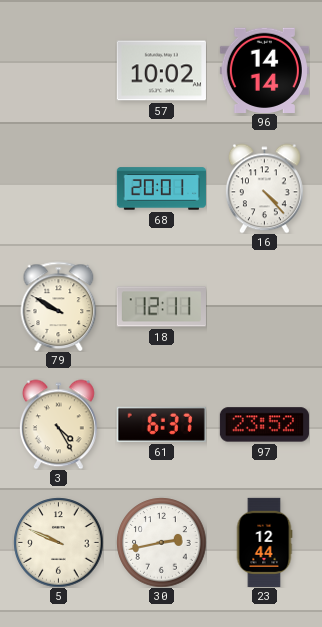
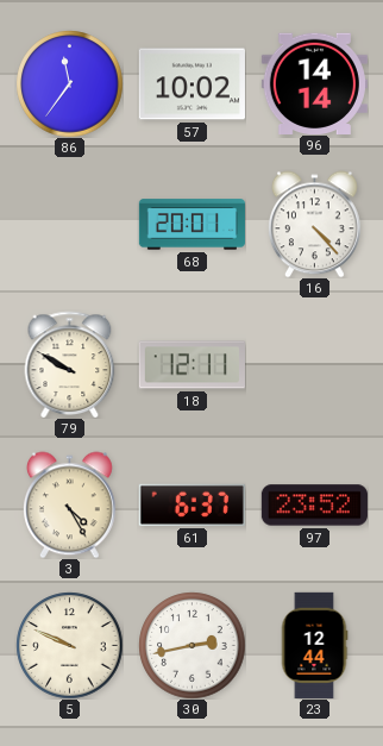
86: none -> 11:36
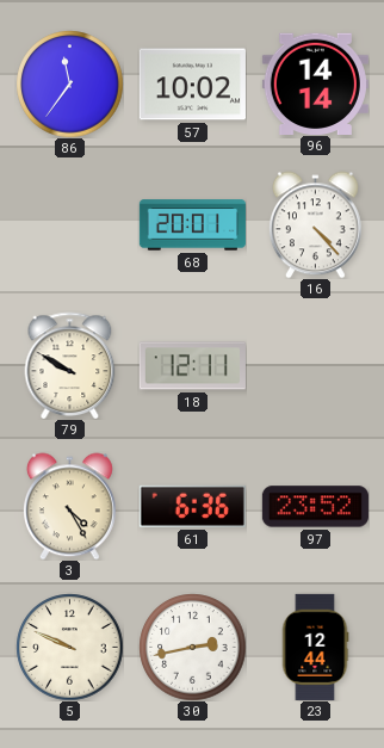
61: 6:37 -> 6:36
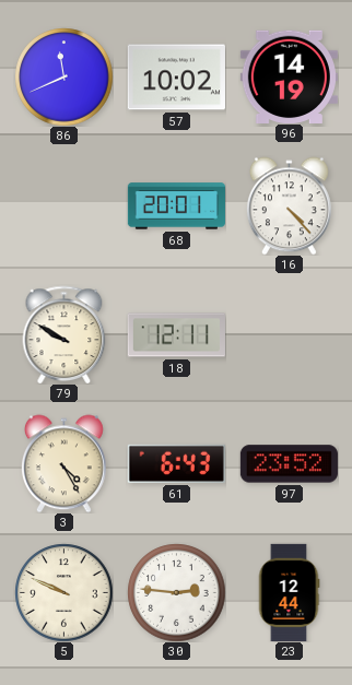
86: 11:36 -> 11:41
96: 14:14 -> 14:19
61: 6:36 -> 6:43
30: 2:43 -> 2:46
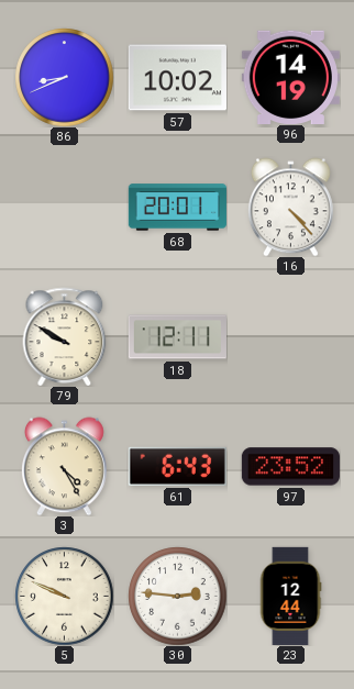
86: 11:41 -> 8:41
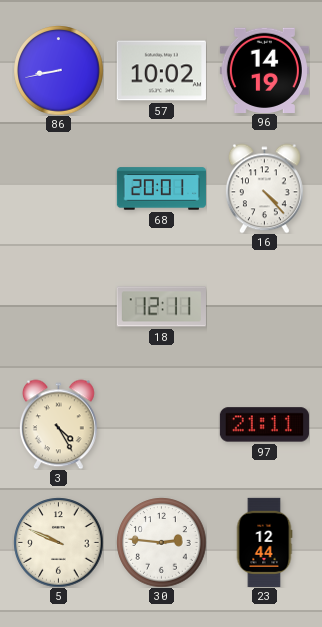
86: 8:41 -> 8:43
79: 9:50 -> none
61: 6:43 -> none
97: 23:52 -> 21:11
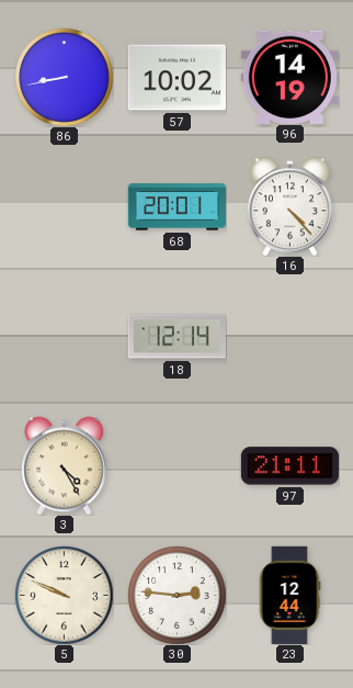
18: 12:11 -> 12:14
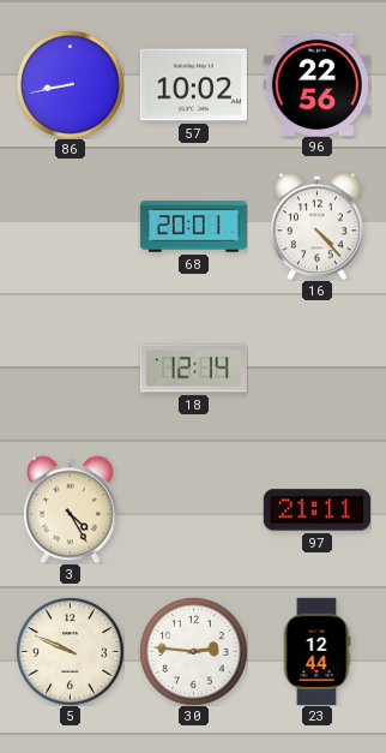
96: 14:19 -> 22:56
